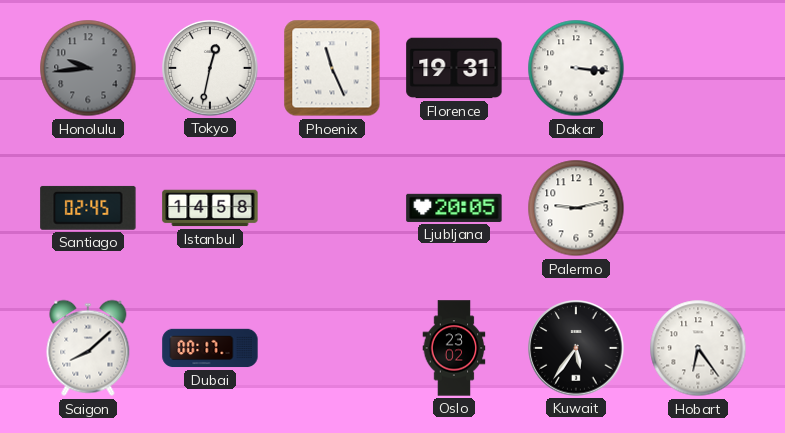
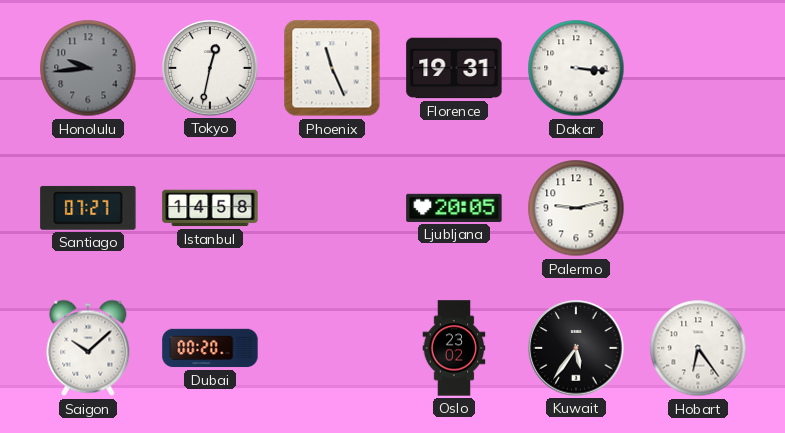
Santiago: 02:45 -> 07:27
Saigon: 8:08 -> 10:08
Dubai: 00:17 -> 00:20
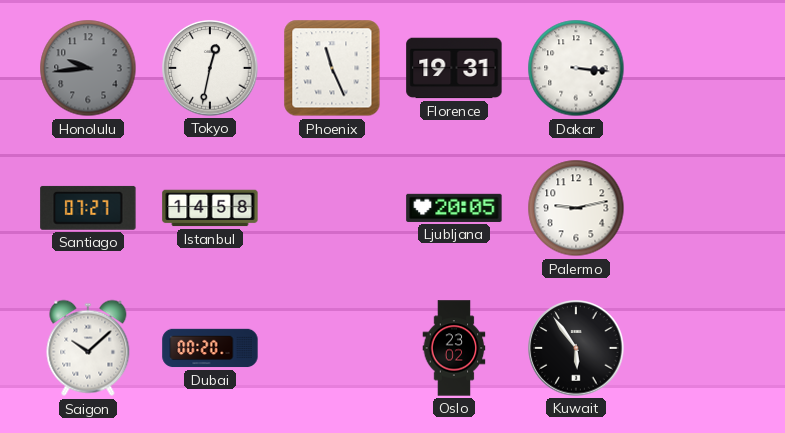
Kuwait: 5:36 -> 5:54
Hobart: 6:24 -> none
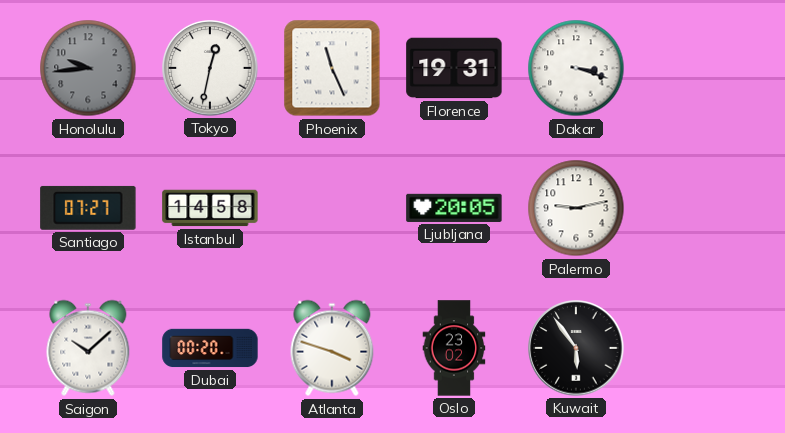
Dakar: 3:16 -> 3:18
Atlanta: none -> 3:48
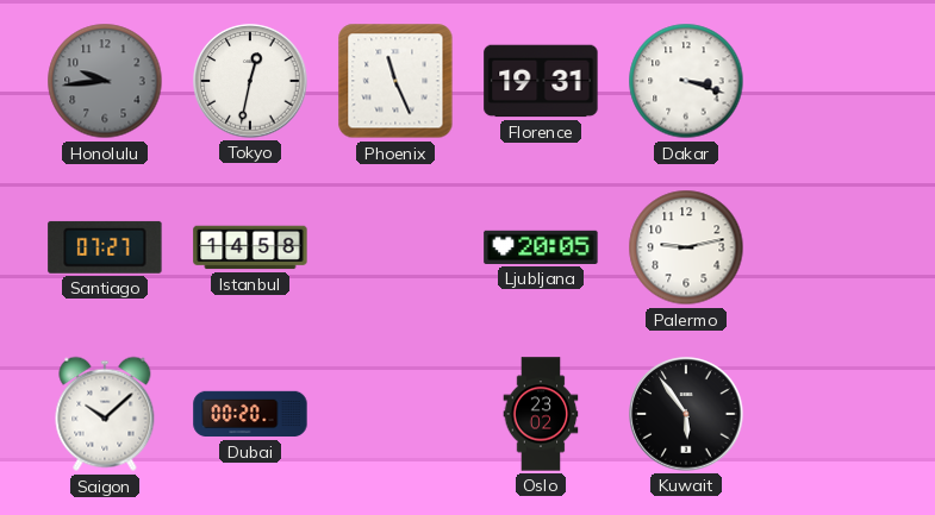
Atlanta: 3:48 -> none
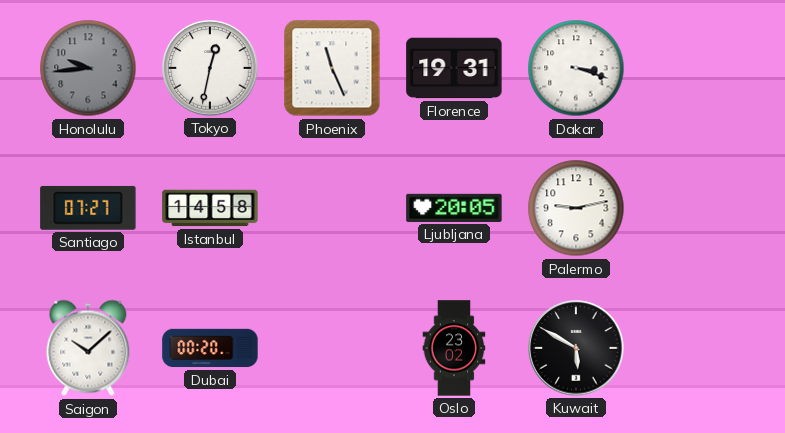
Kuwait: 5:54 -> 5:50
